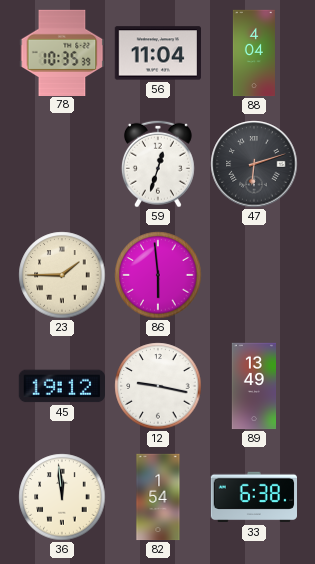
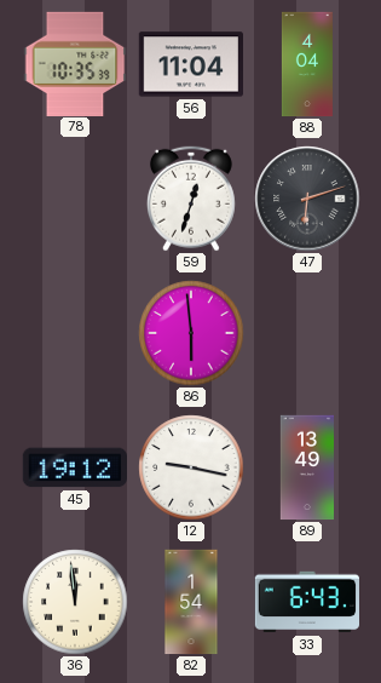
23: 1:45 -> none
33: 6:38 -> 6:43
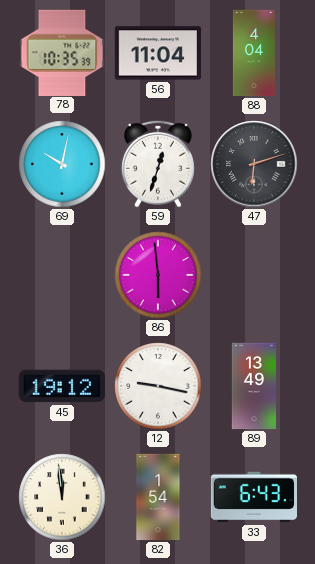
69: none -> 10:02
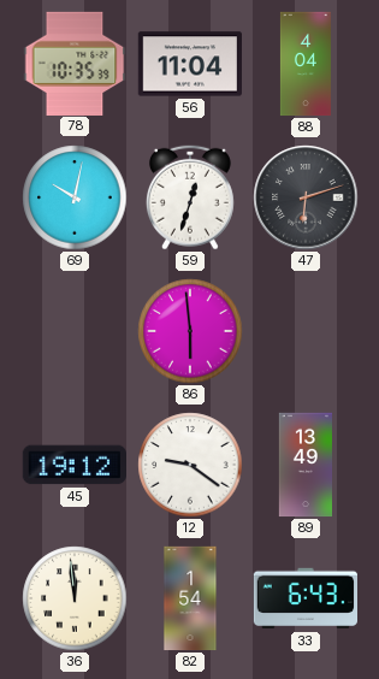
12: 9:17 -> 9:21
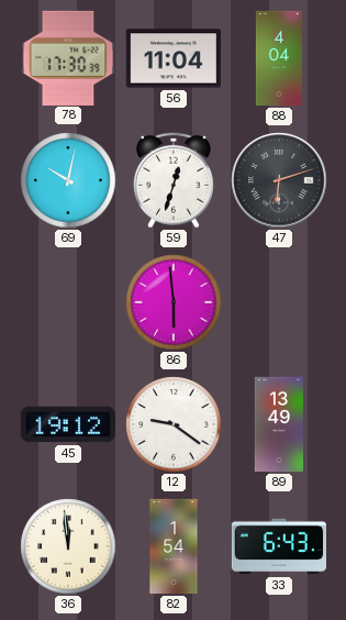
78: 10:35 -> 17:30
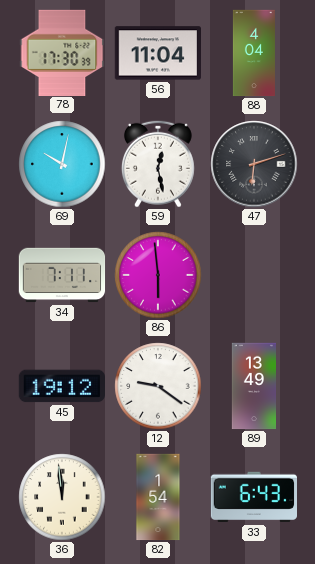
59: 12:33 -> 12:28
34: none -> 7:11
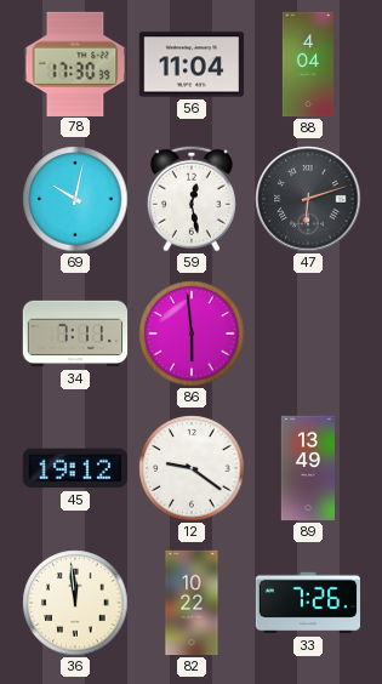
82: 1:54 -> 10:22
33: 6:43 -> 7:26
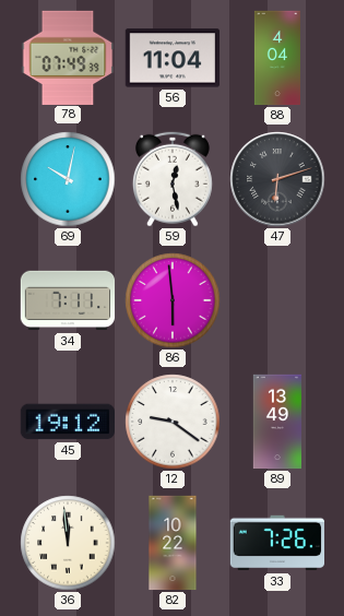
78: 17:30 -> 07:49
